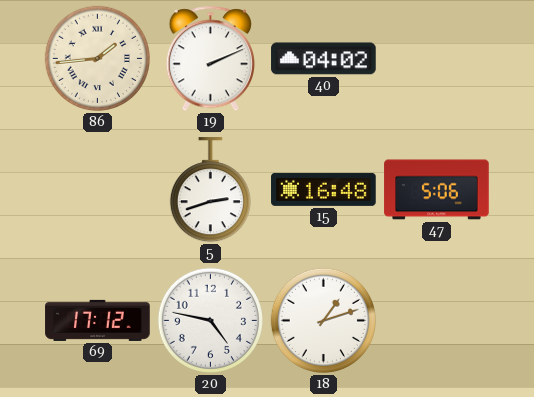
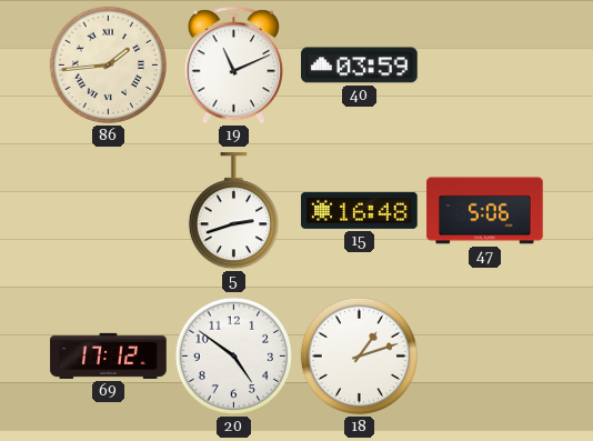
19: 2:11 -> 11:11
40: 04:02 -> 03:59
20: 4:47 -> 4:51
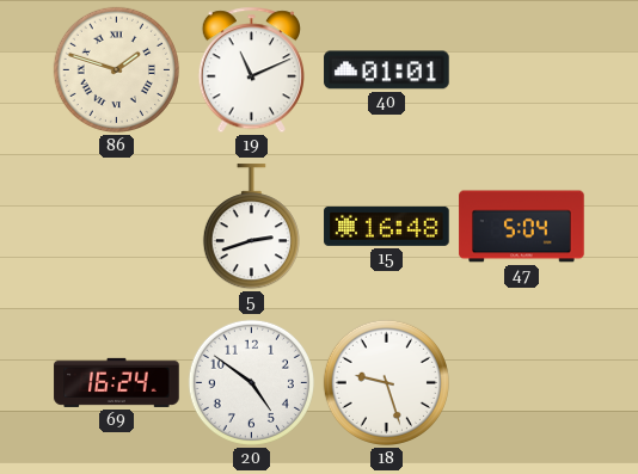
86: 1:44 -> 1:48
40: 03:59 -> 01:01
47: 5:06 -> 5:04
69: 17:12 -> 16:24
18: 1:12 -> 9:27
